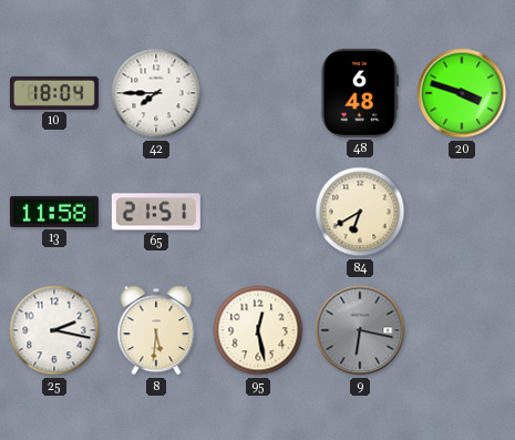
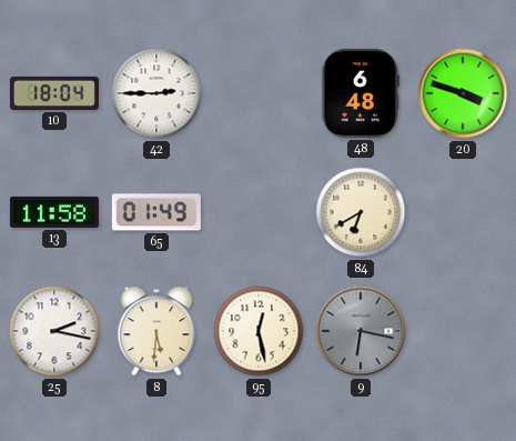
42: 7:45 -> 2:45
65: 21:51 -> 01:49
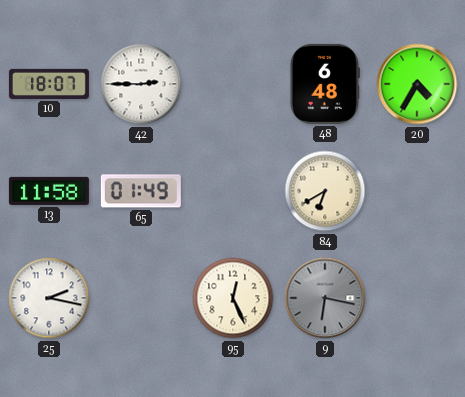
10: 18:04 -> 18:07
20: 3:48 -> 4:35
8: 5:31 -> none
95: 12:28 -> 12:26
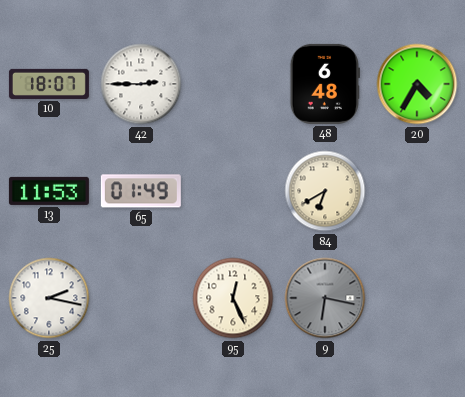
13: 11:58 -> 11:53
